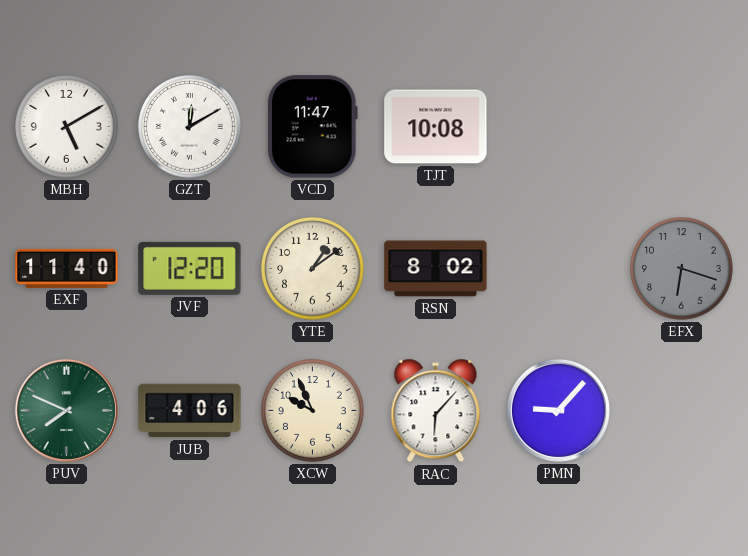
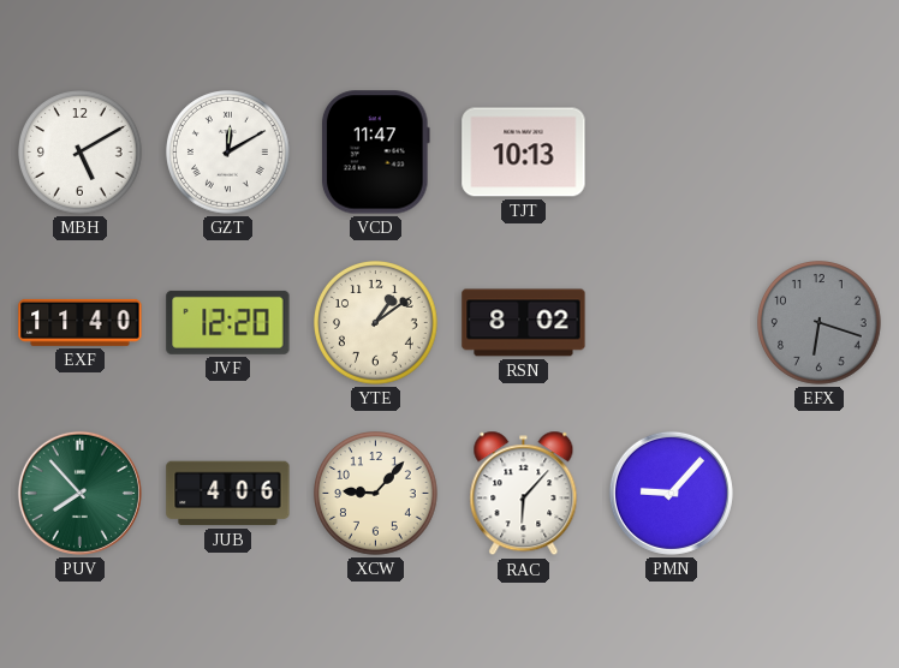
TJT: 10:08 -> 10:13
PUV: 7:49 -> 7:53
XCW: 9:56 -> 9:07
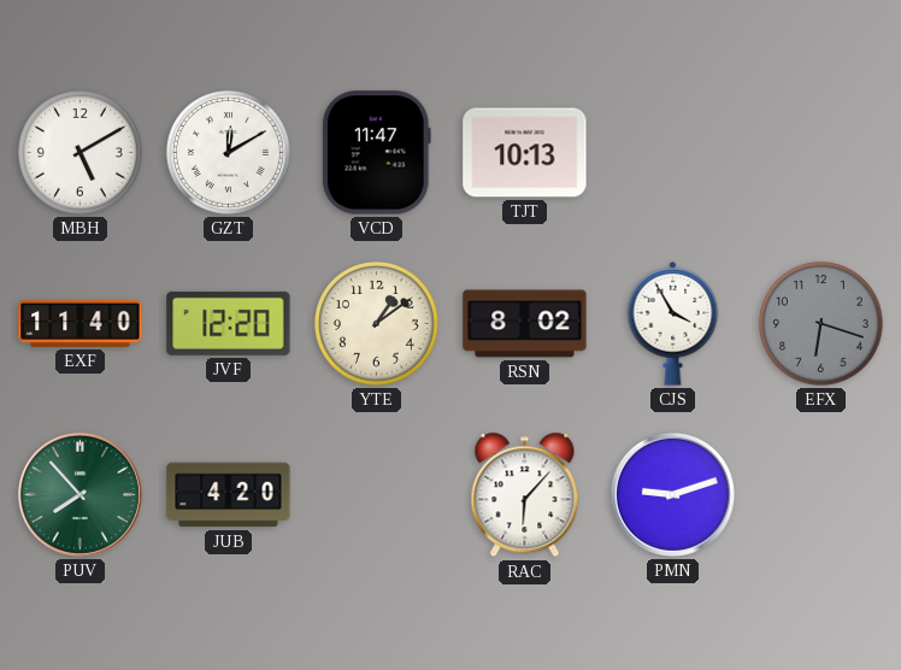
CJS: none -> 3:55
JUB: 4:06 -> 4:20
XCW: 9:07 -> none
PMN: 9:07 -> 9:12
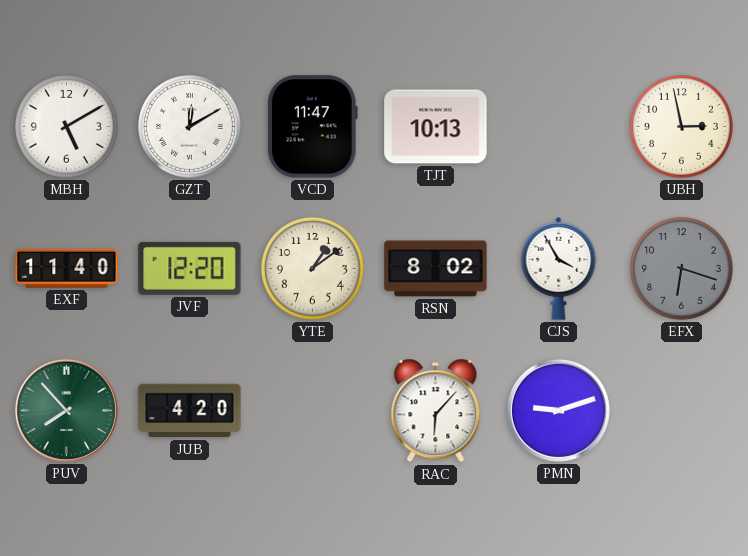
UBH: none -> 2:58
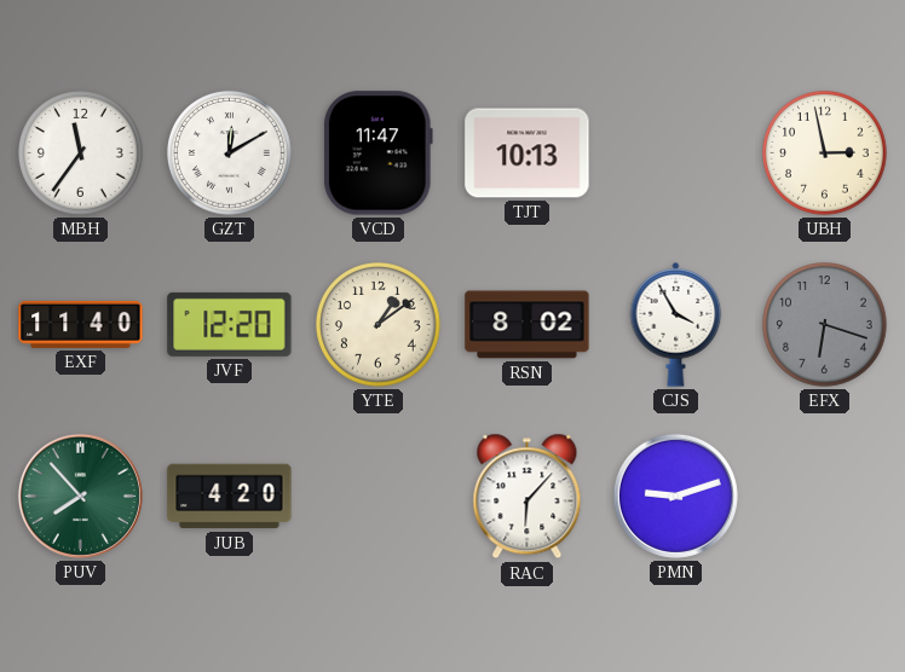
MBH: 5:10 -> 11:36
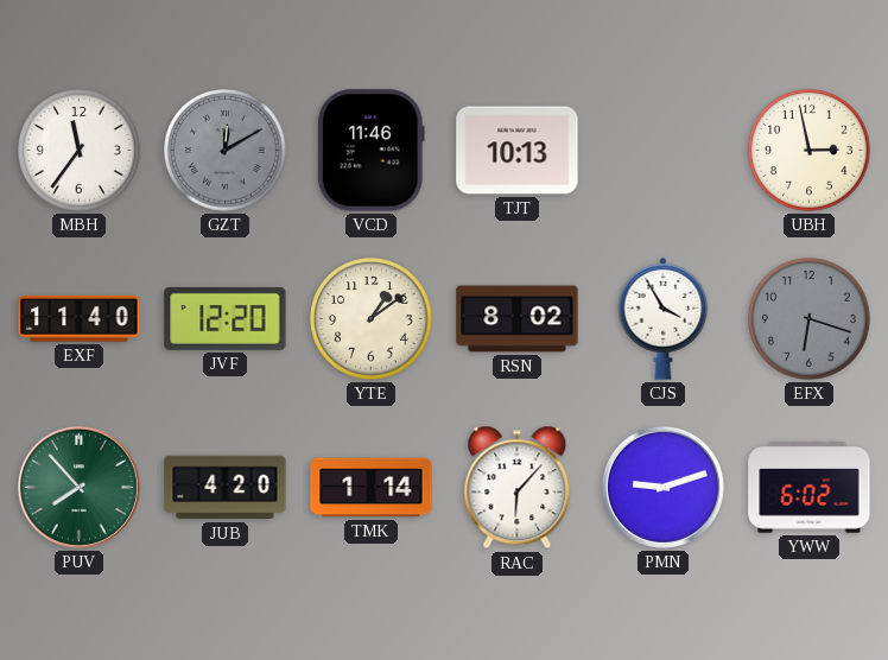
GZT dial: white -> grey
VCD: 11:47 -> 11:46
TMK: none -> 1:14
YWW: none -> 6:02
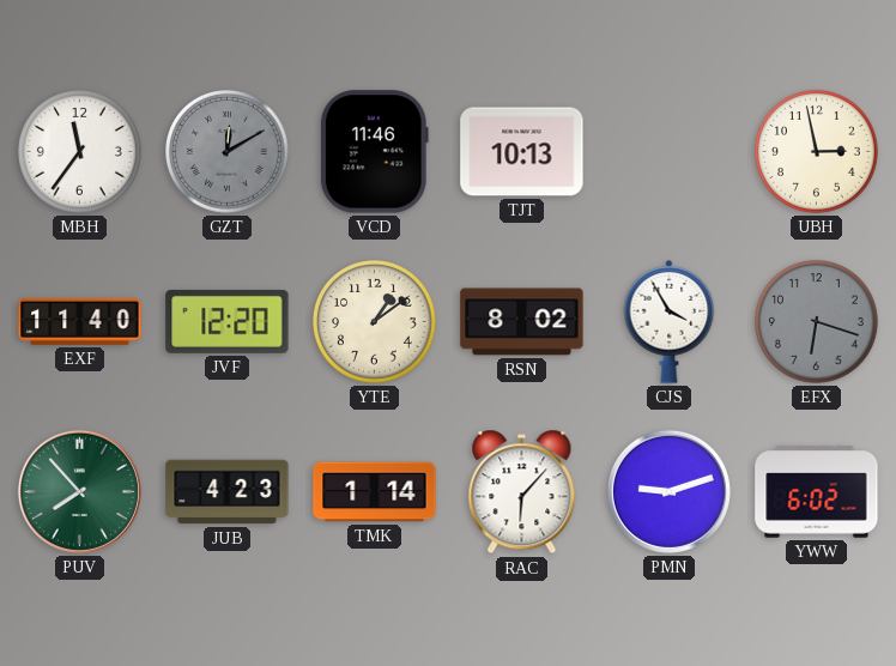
JUB: 4:20 -> 4:23
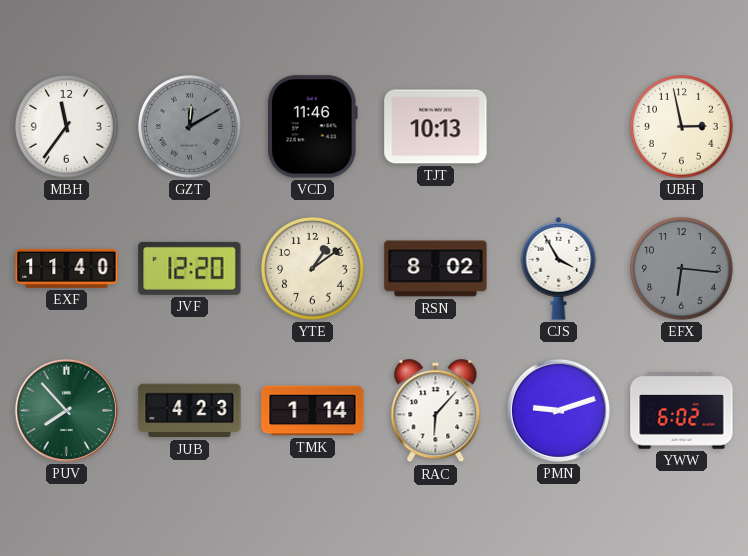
EFX: 6:18 -> 6:16
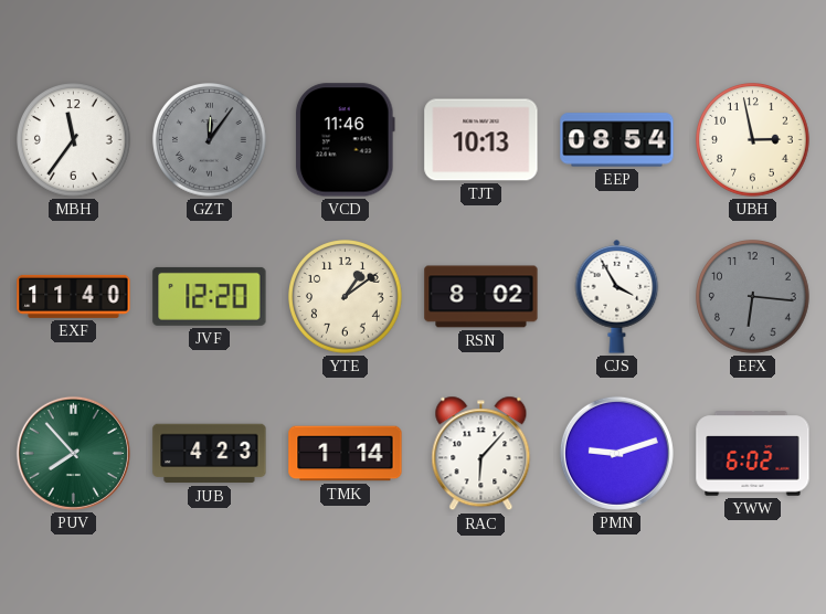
GZT: 12:10 -> 12:06
EEP: none -> 08:54
